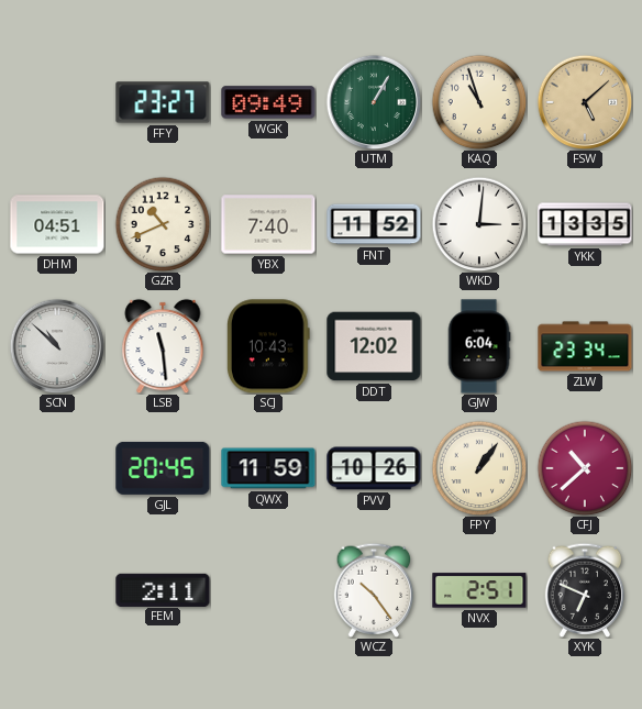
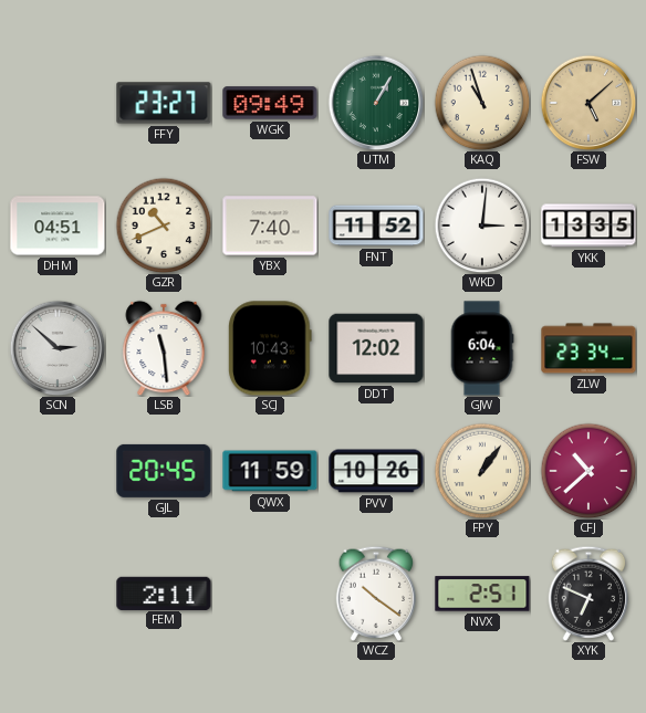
SCN: 10:52 -> 2:52
WCZ: 10:24 -> 10:21
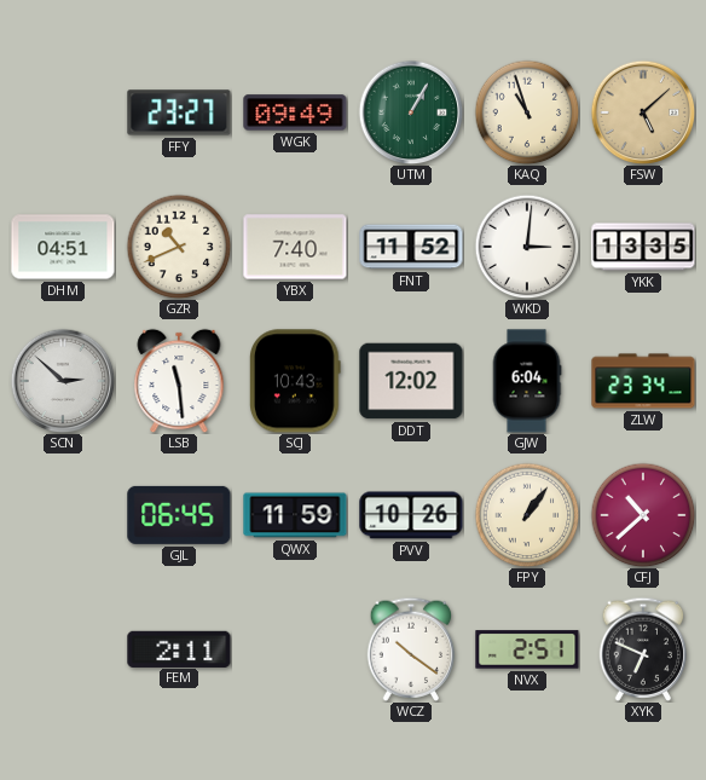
GJL: 20:45 -> 06:45
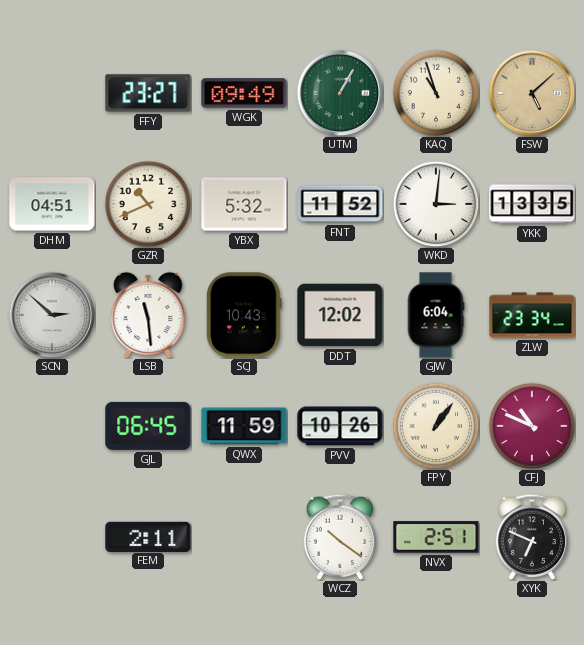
YBX: 7:40 -> 5:32
CFJ: 10:38 -> 10:49
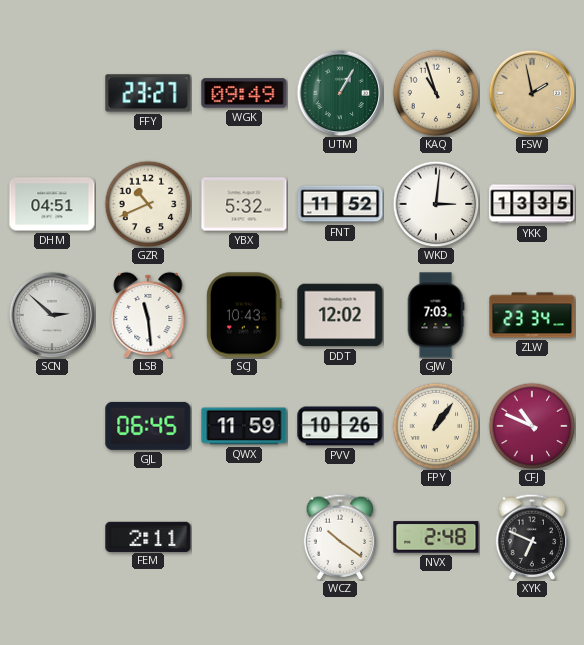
FSW: 5:08 -> 1:58
GJW: 6:04 -> 7:03
NVX: 2:51 -> 2:48
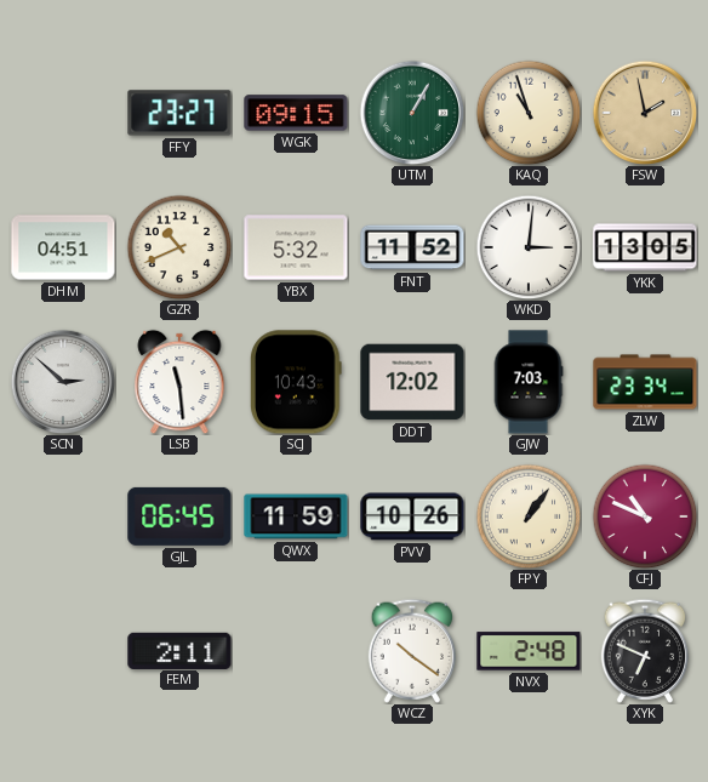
WGK: 09:49 -> 09:15
YKK: 13:35 -> 13:05
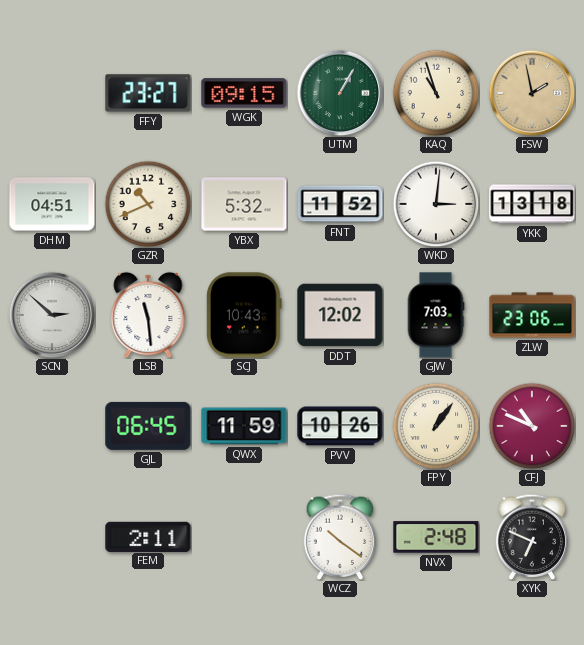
YKK: 13:05 -> 13:18
ZLW: 23:34 -> 23:06
